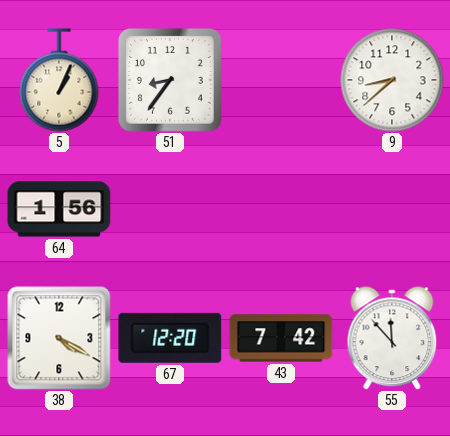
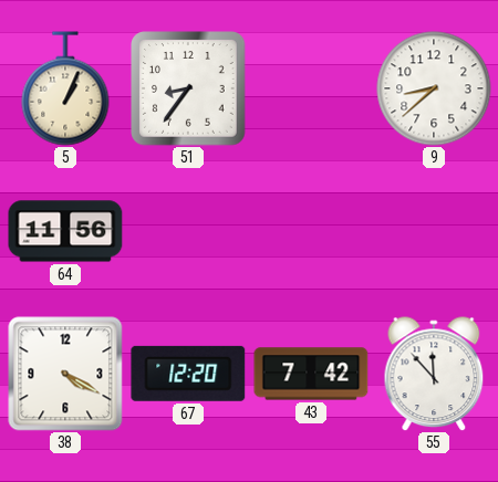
64: 1:56 -> 11:56
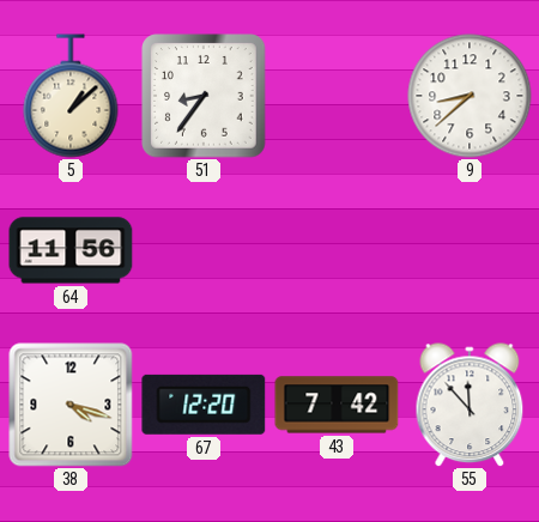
5: 1:04 -> 1:08
38: 4:20 -> 4:18
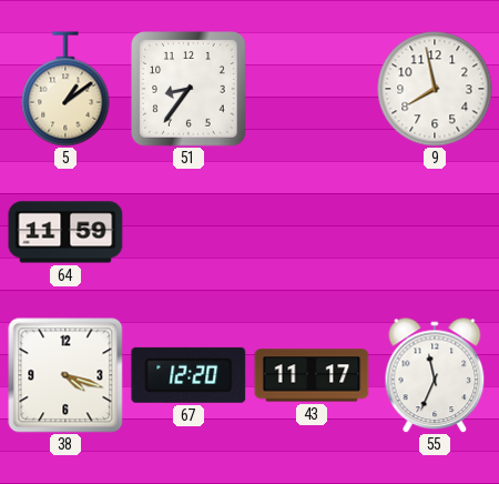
5: 1:08 -> 1:09
9: 8:38 -> 7:58
64: 11:56 -> 11:59
43: 7:42 -> 11:17
55: 11:53 -> 11:34
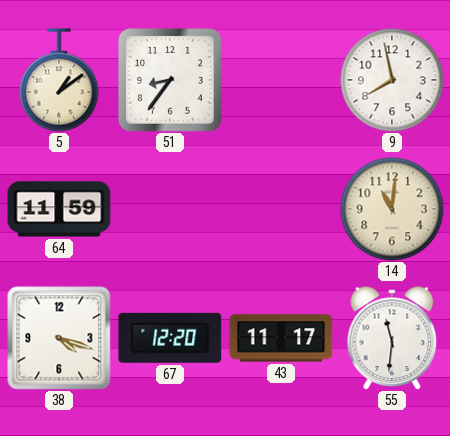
14: none -> 11:01
55: 11:34 -> 11:31
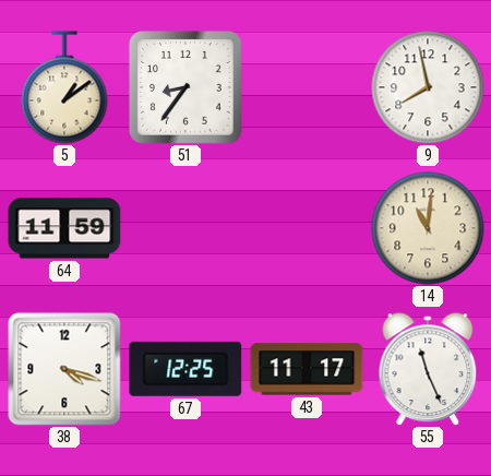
67: 12:20 -> 12:25
55: 11:31 -> 11:26
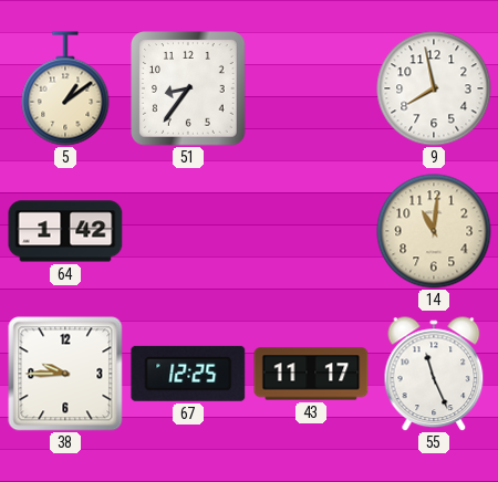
64: 11:59 -> 1:42
38: 4:18 -> 9:45
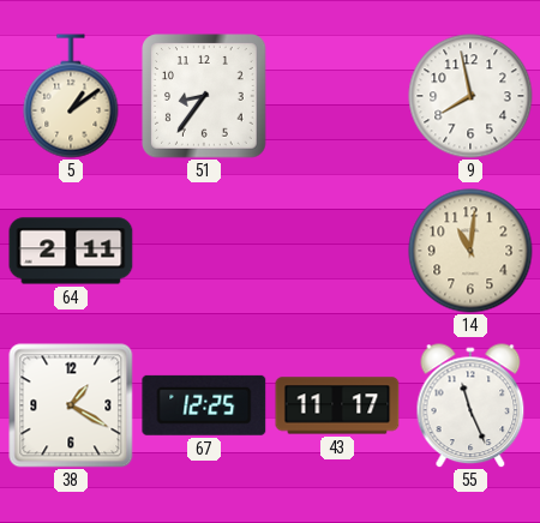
64: 1:42 -> 2:11
38: 9:45 -> 1:20
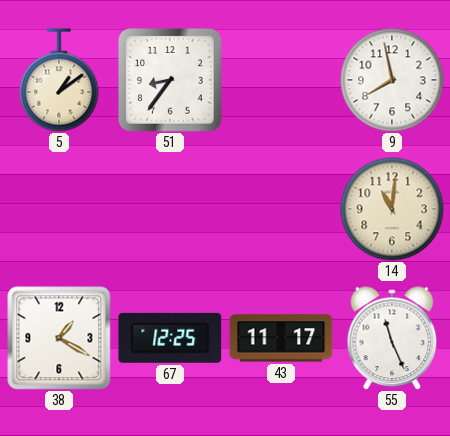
64: 2:11 -> none
